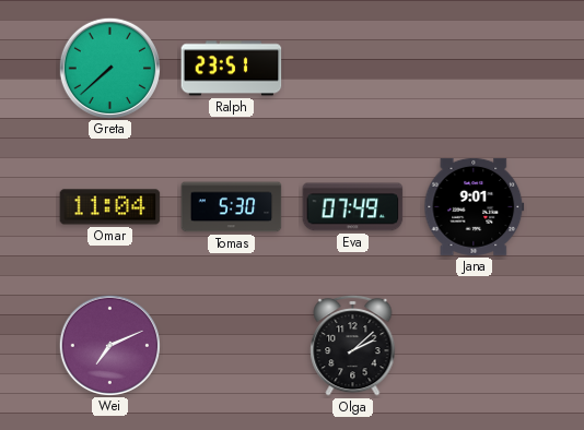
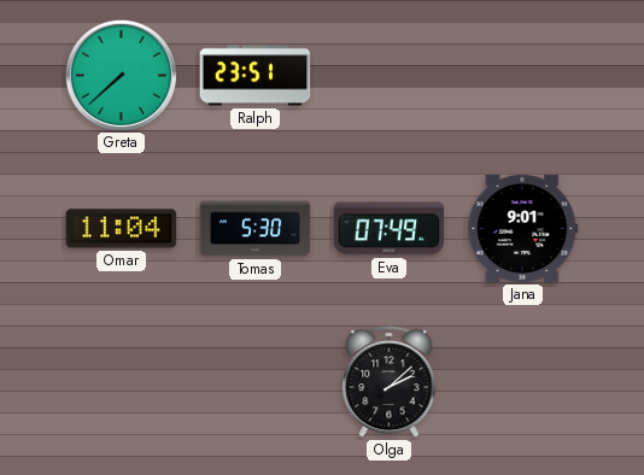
Wei: 7:11 -> none
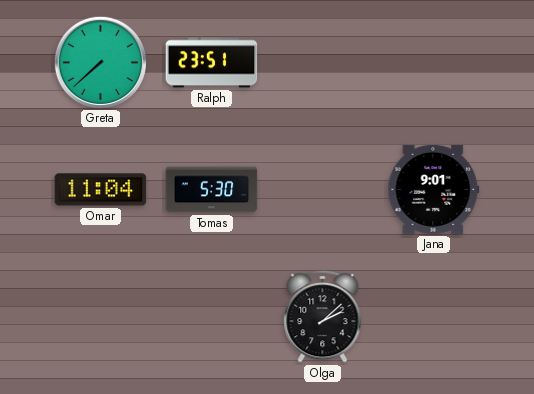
Eva: 07:49 -> none
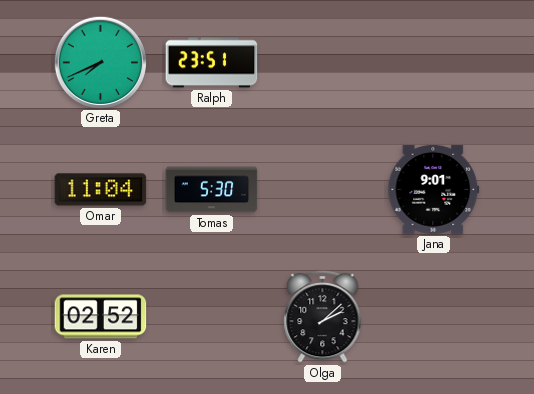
Greta: 7:38 -> 7:41
Karen: none -> 02:52
